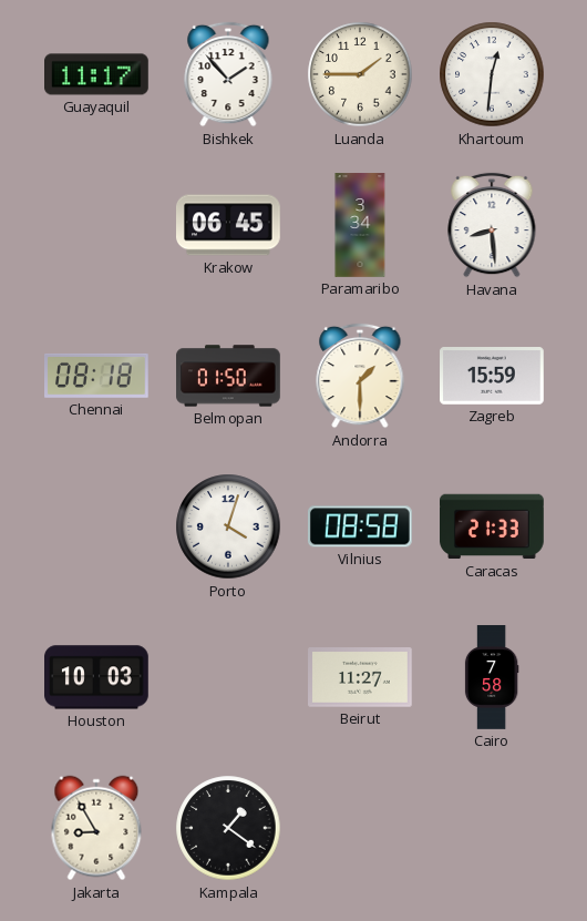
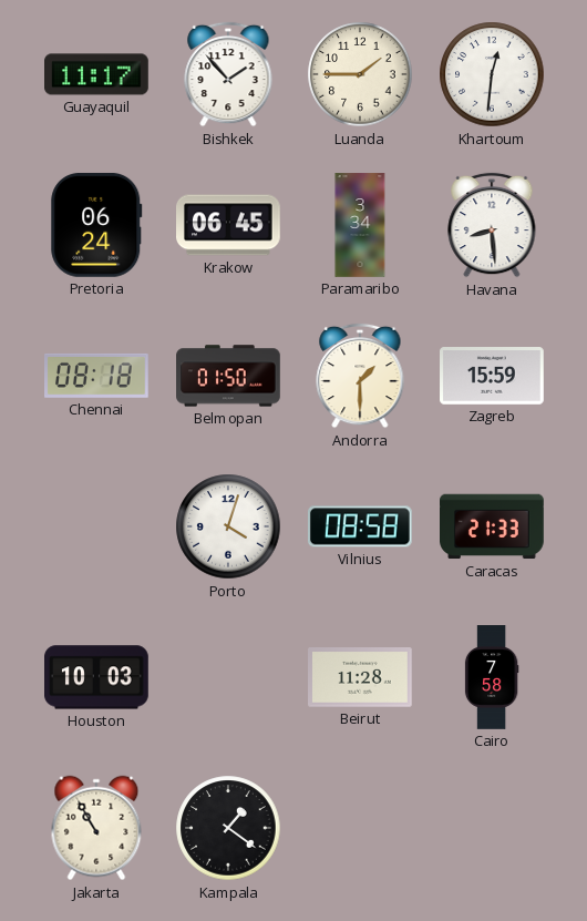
Pretoria: none -> 06:24
Beirut: 11:27 -> 11:28
Jakarta: 8:55 -> 10:55
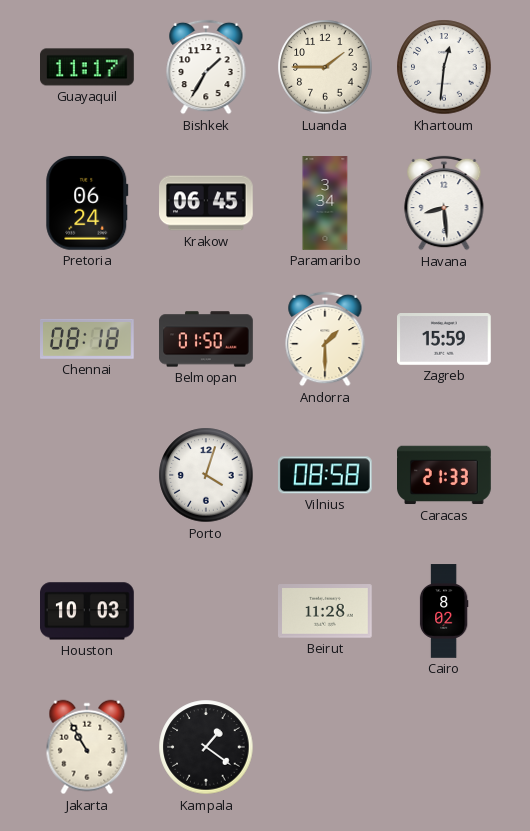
Bishkek: 1:53 -> 1:35
Cairo: 7:58 -> 8:02
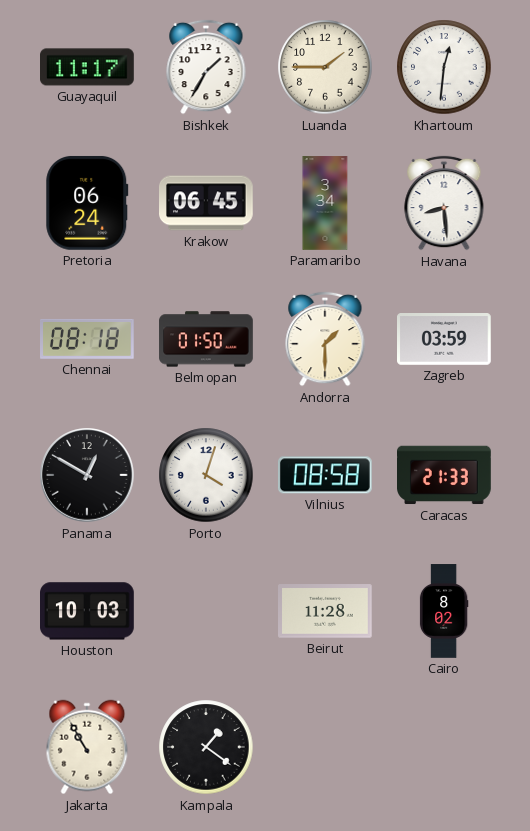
Zagreb: 15:59 -> 03:59
Panama: none -> 12:50
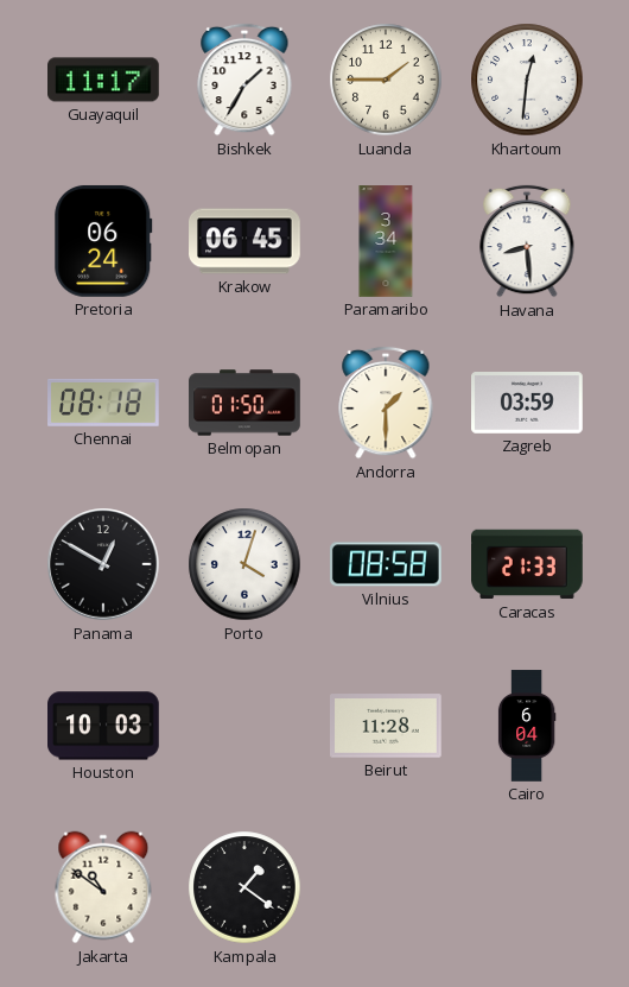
Cairo: 8:02 -> 6:04
Jakarta: 10:55 -> 10:51
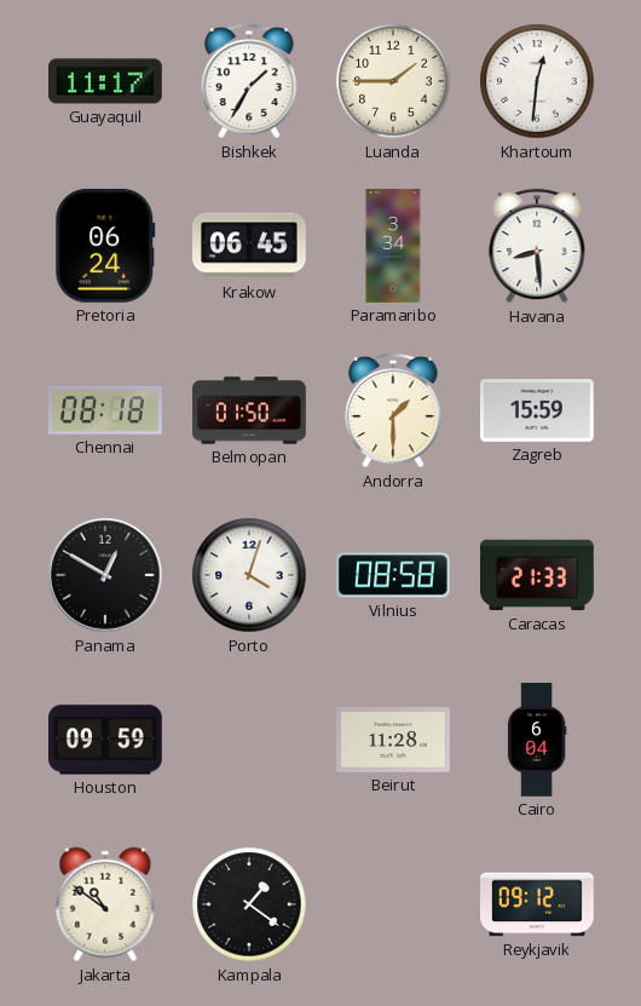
Zagreb: 03:59 -> 15:59
Houston: 10:03 -> 09:59
Reykjavik: none -> 09:12
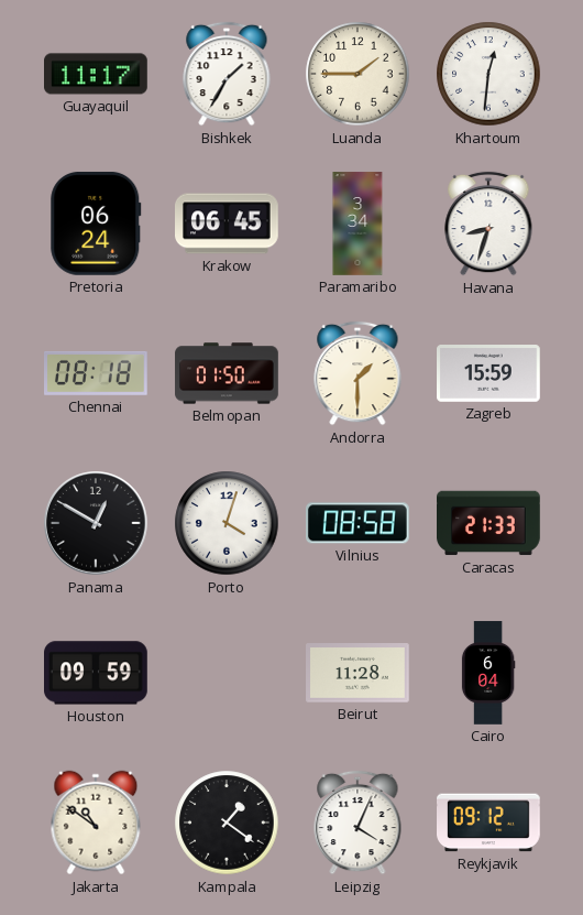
Havana: 8:29 -> 8:33
Leipzig: none -> 4:04
